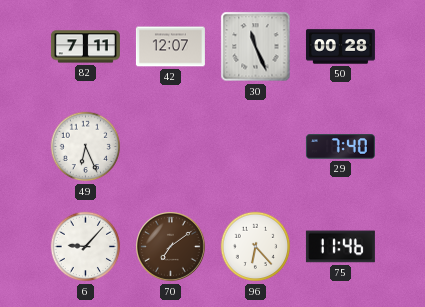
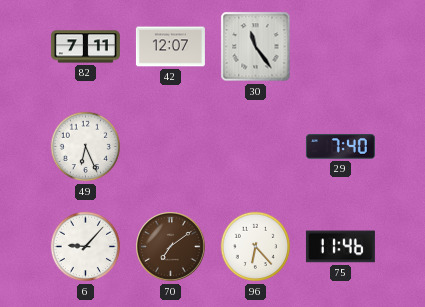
30: 11:26 -> 11:24
50: 00:28 -> none
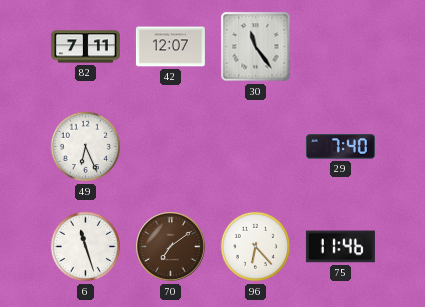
6: 9:07 -> 11:27
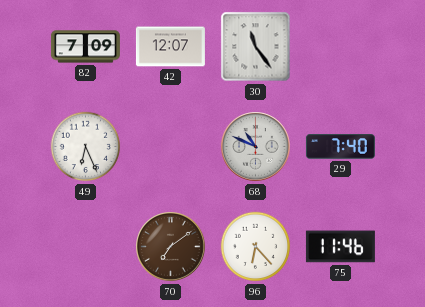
82: 7:11 -> 7:09
68: none -> 10:49
6: 11:27 -> none
